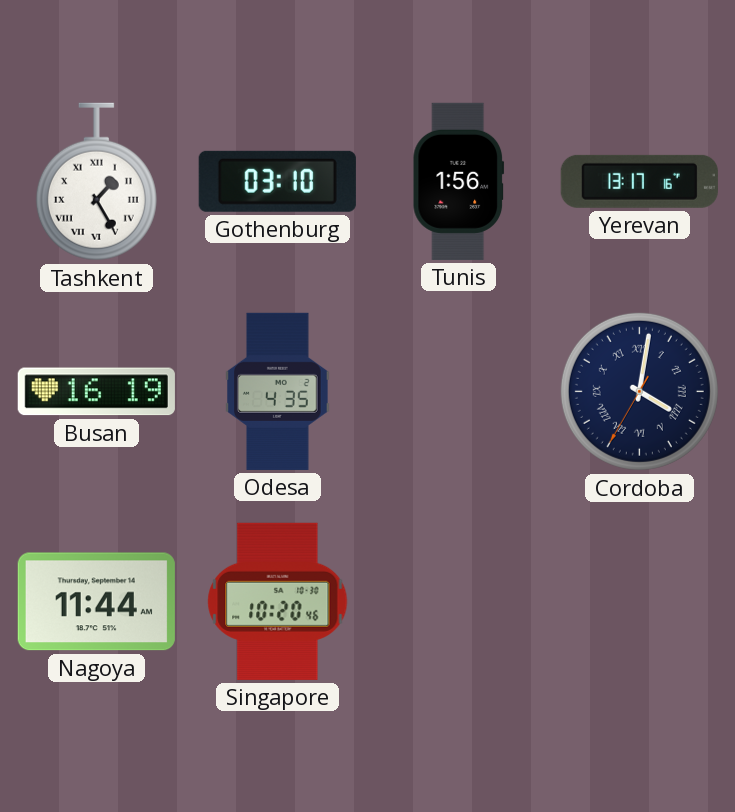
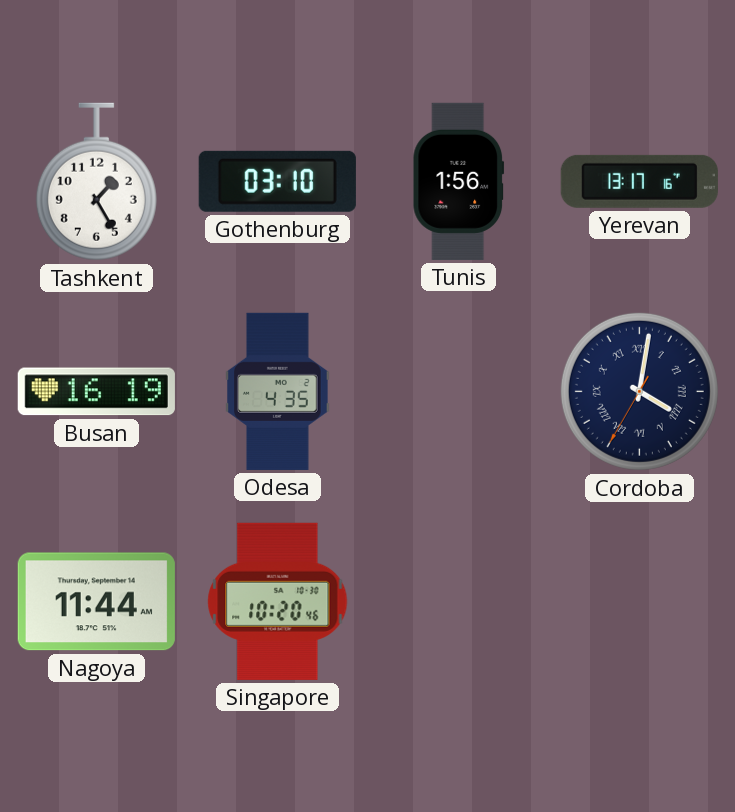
Tashkent numerals: Roman -> Arabic
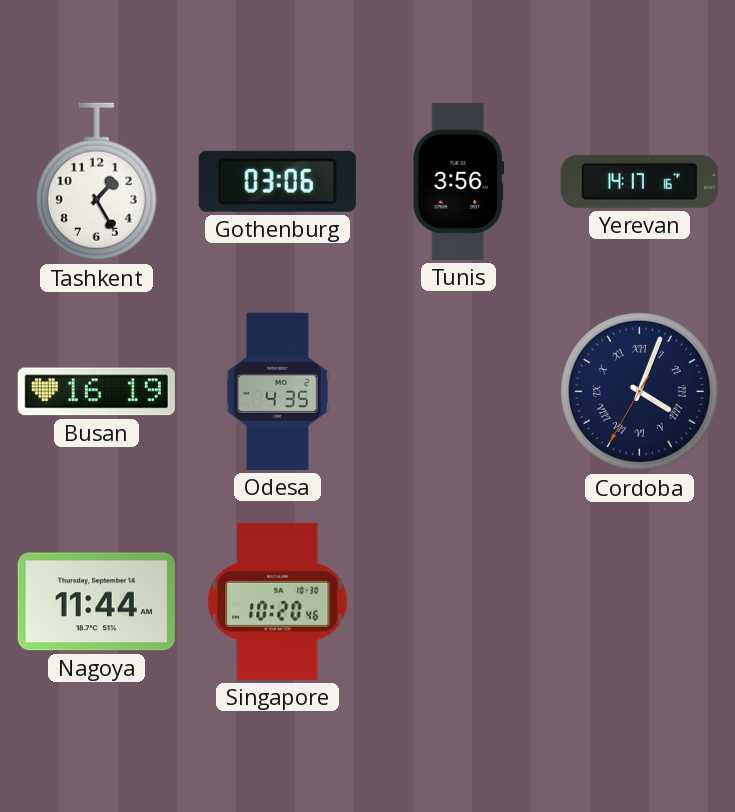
Gothenburg: 03:10 -> 03:06
Tunis: 1:56 -> 3:56
Yerevan: 13:17 -> 14:17
Cordoba: 4:01 -> 4:03
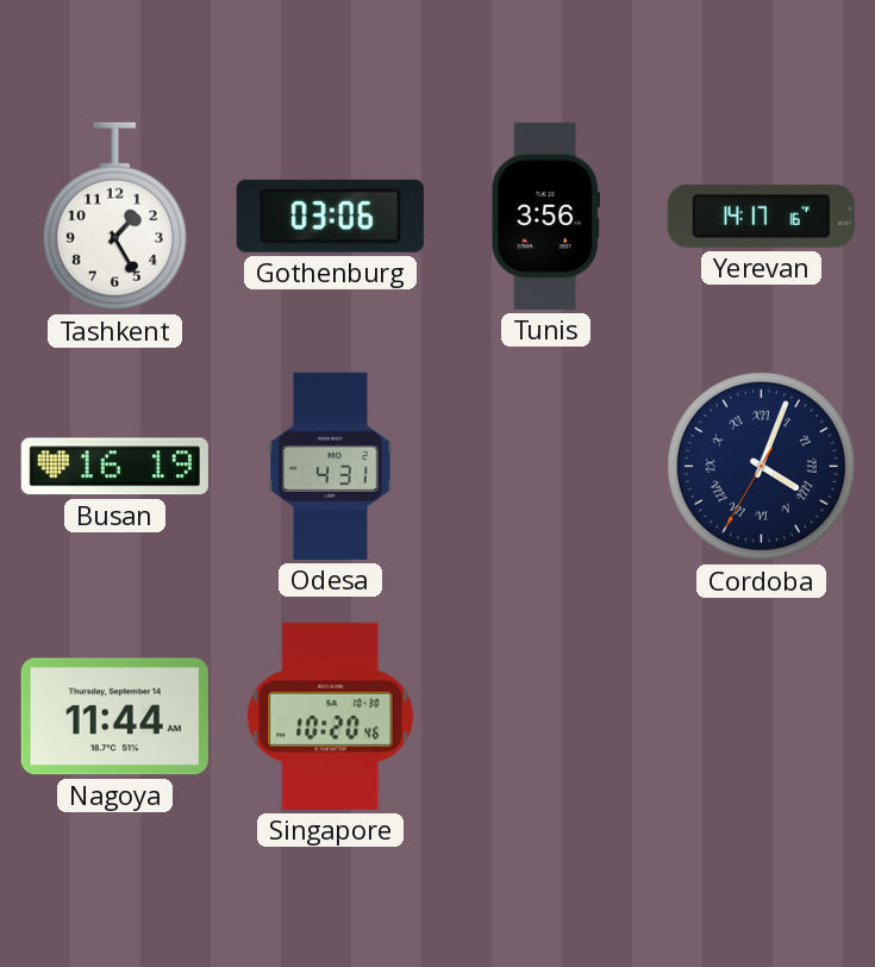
Odesa: 4:35 -> 4:31
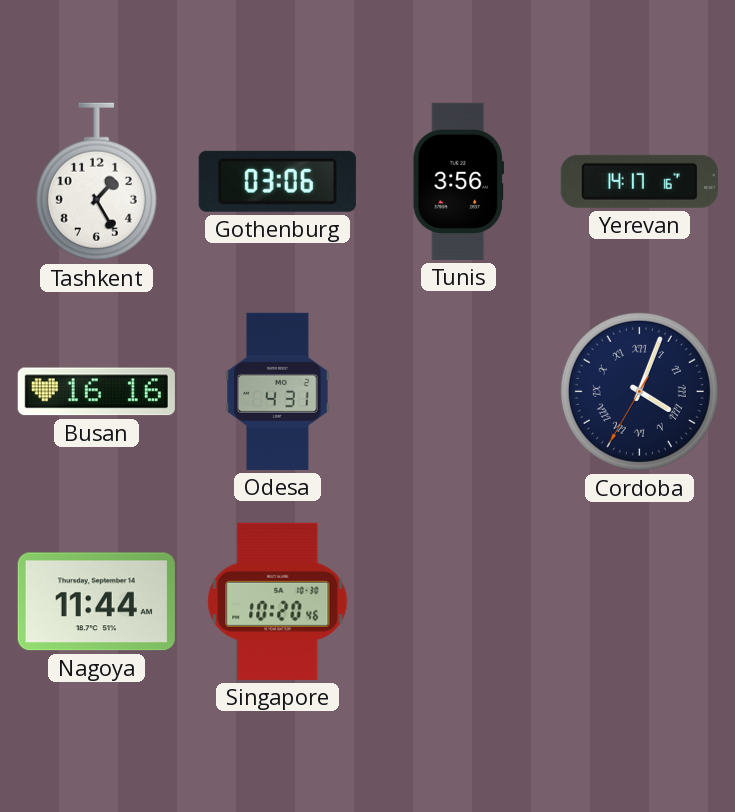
Busan: 16:19 -> 16:16
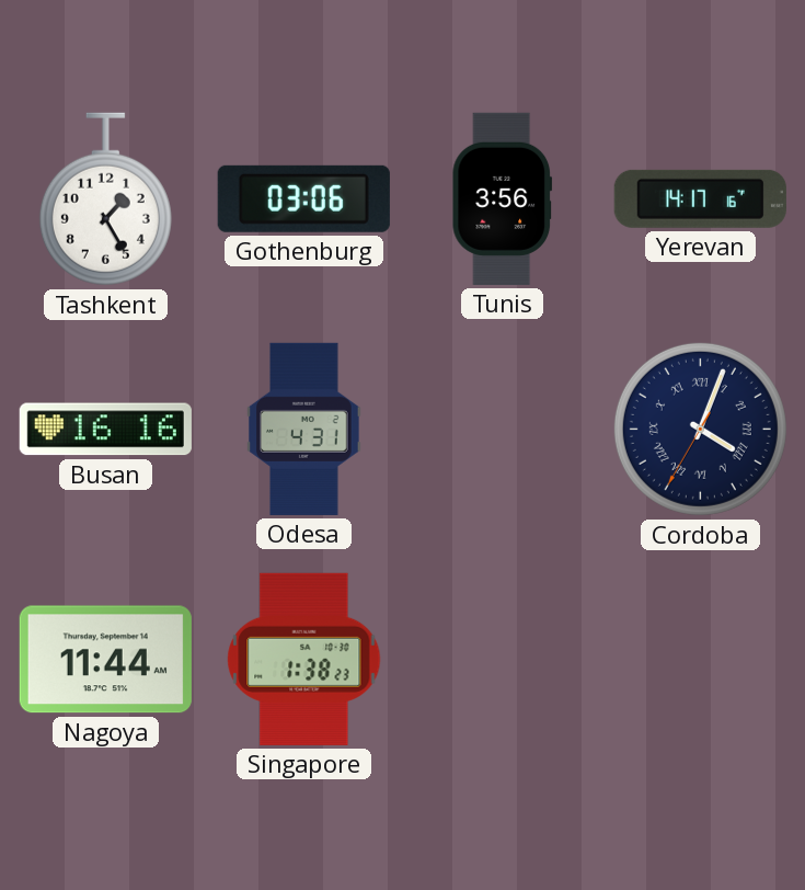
Singapore: 10:20 -> 1:38
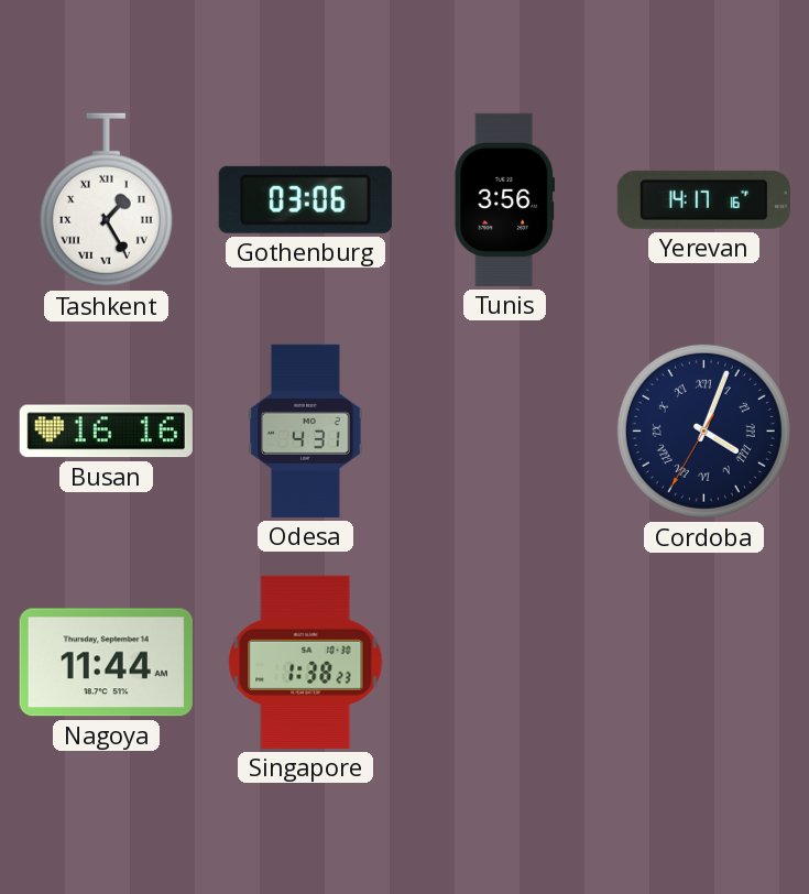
Tashkent numerals: Arabic -> Roman
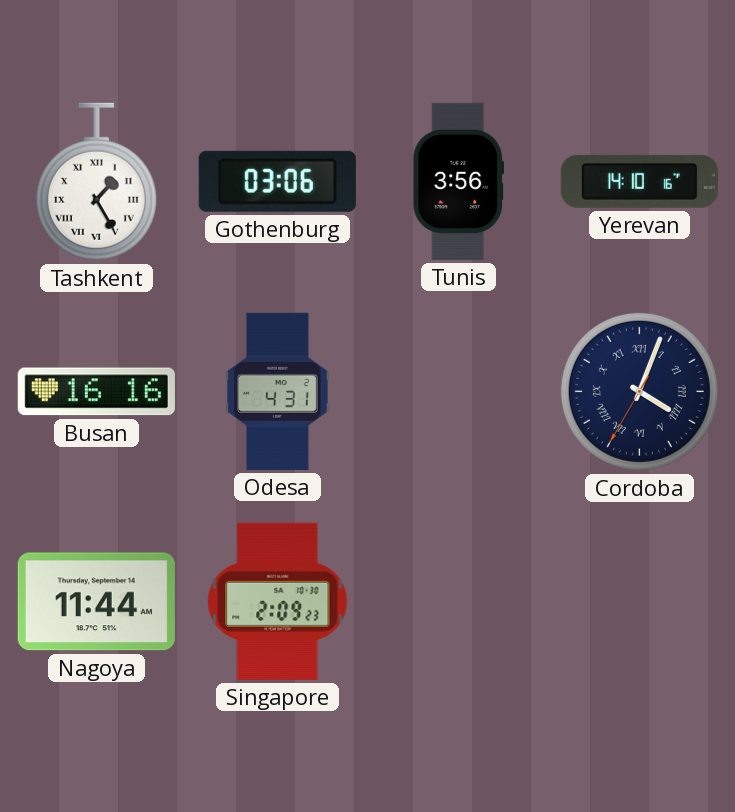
Yerevan: 14:17 -> 14:10
Singapore: 1:38 -> 2:09
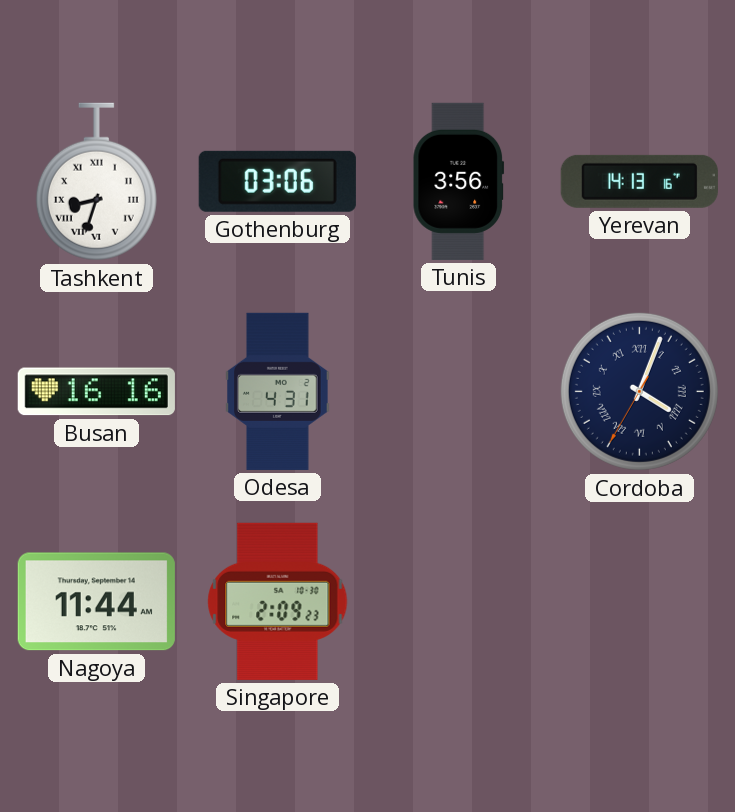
Tashkent: 1:25 -> 8:33
Yerevan: 14:10 -> 14:13
